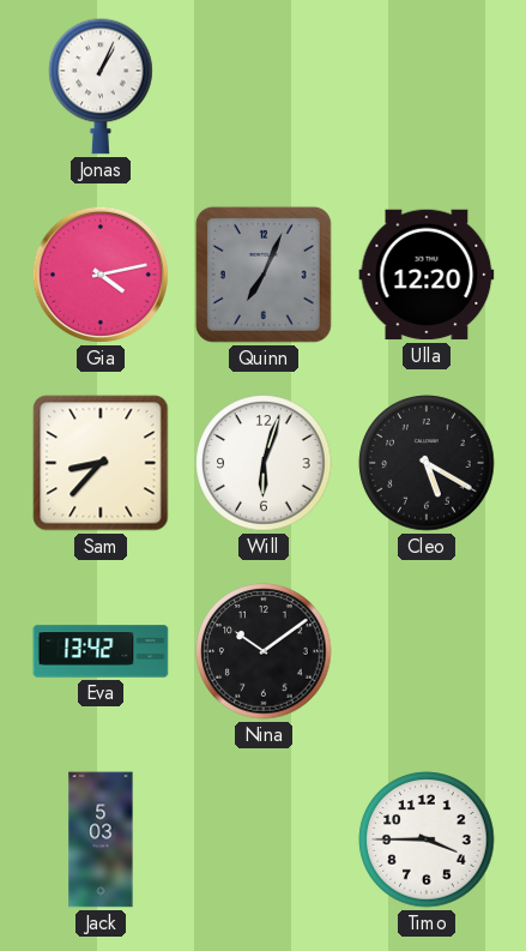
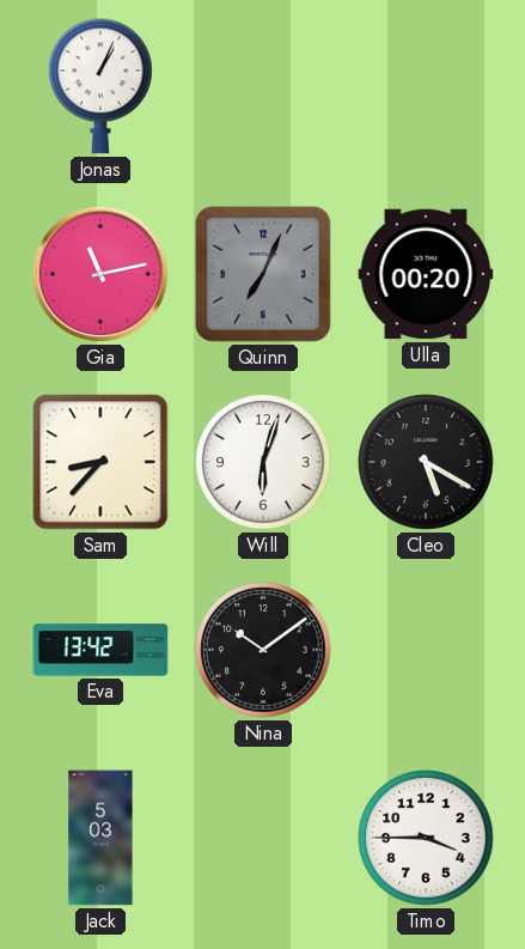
Gia: 4:13 -> 11:13
Ulla: 12:20 -> 00:20
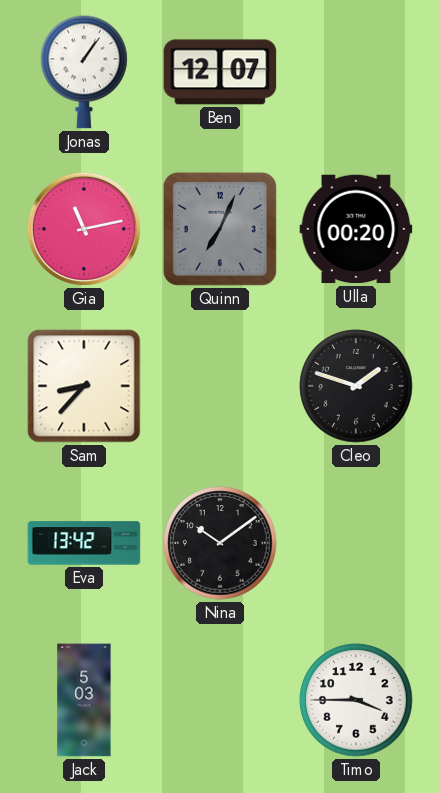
Jonas: 1:04 -> 1:06
Ben: none -> 12:07
Will: 6:03 -> none
Cleo: 5:20 -> 1:48
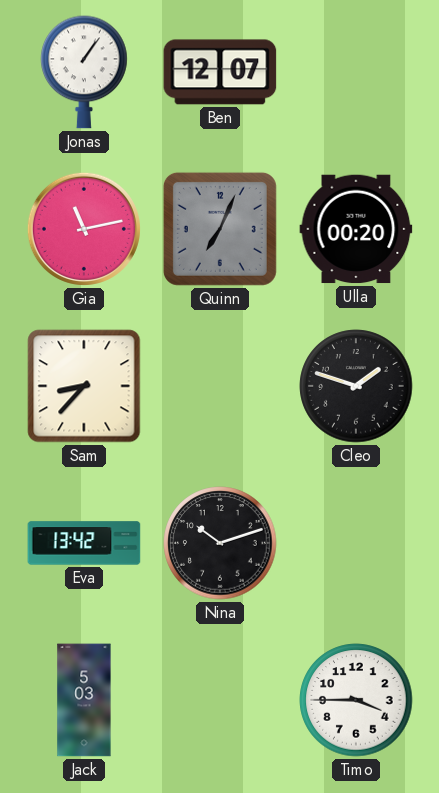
Nina: 10:09 -> 10:12
